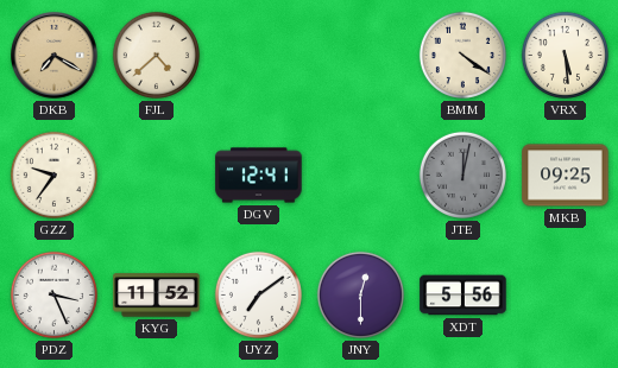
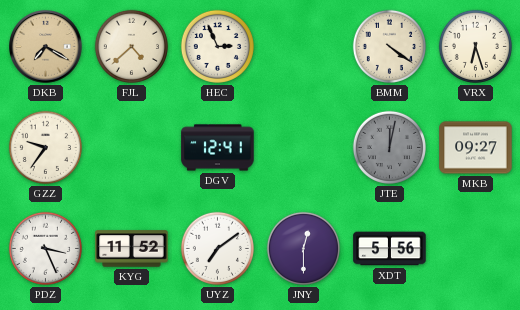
HEC: none -> 2:56
VRX: 5:29 -> 6:27
MKB: 09:25 -> 09:27
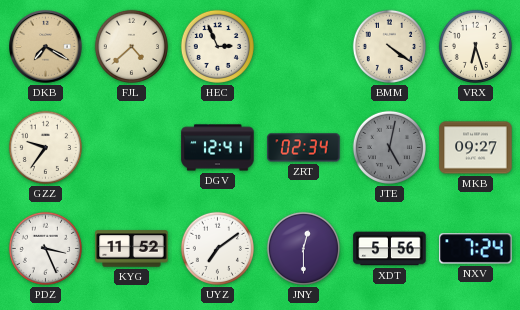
ZRT: none -> 02:34
JTE: 12:02 -> 5:02
NXV: none -> 7:24
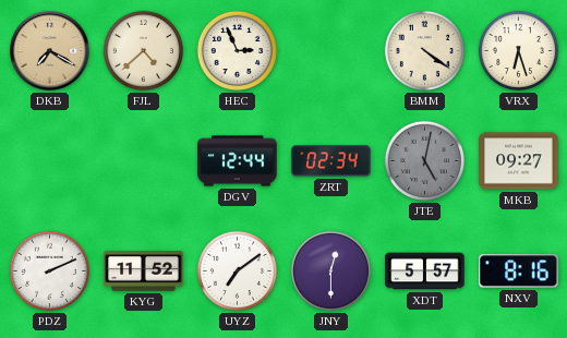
GZZ: 9:36 -> none
DGV: 12:41 -> 12:44
PDZ: 3:26 -> 2:11
XDT: 5:56 -> 5:57
NXV: 7:24 -> 8:16
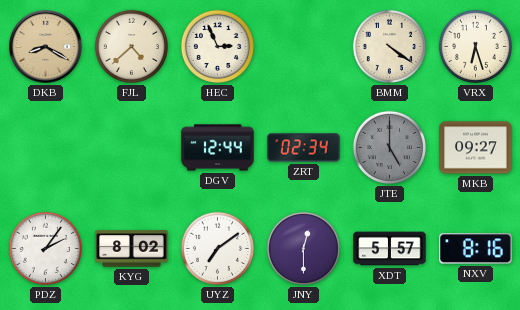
DKB: 7:20 -> 8:20
JTE: 5:02 -> 5:00
PDZ: 2:11 -> 2:06
KYG: 11:52 -> 8:02
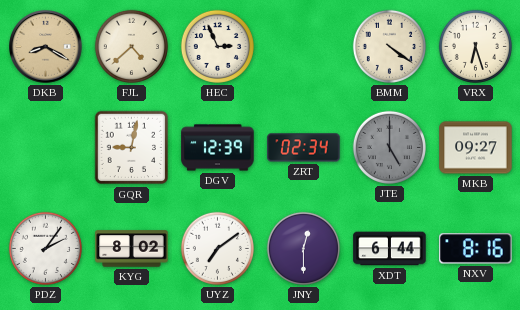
GQR: none -> 9:02
DGV: 12:44 -> 12:39
XDT: 5:57 -> 6:44
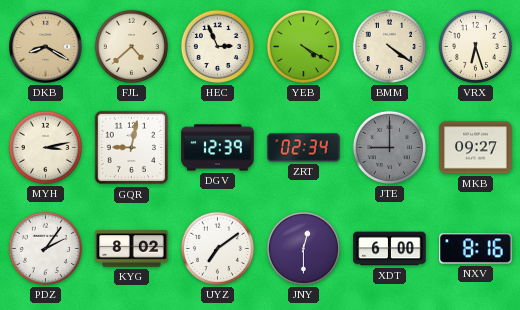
YEB: none -> 4:20
MYH: none -> 3:13
JTE: 5:00 -> 9:00
XDT: 6:44 -> 6:00
